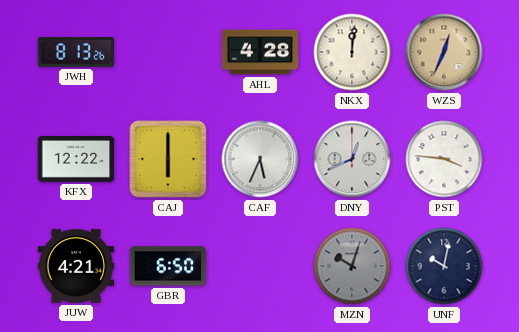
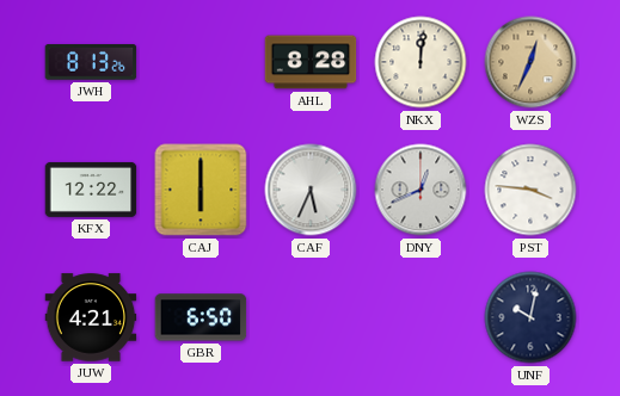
AHL: 4:28 -> 8:28
MZN: 10:03 -> none
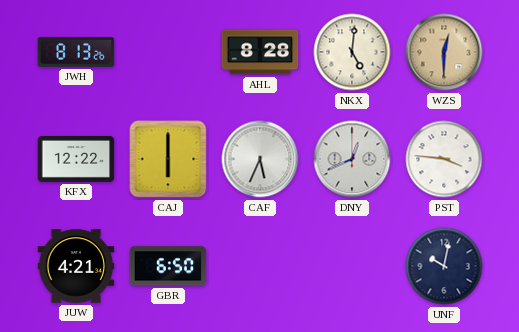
NKX: 12:01 -> 5:01
WZS: 12:34 -> 12:30
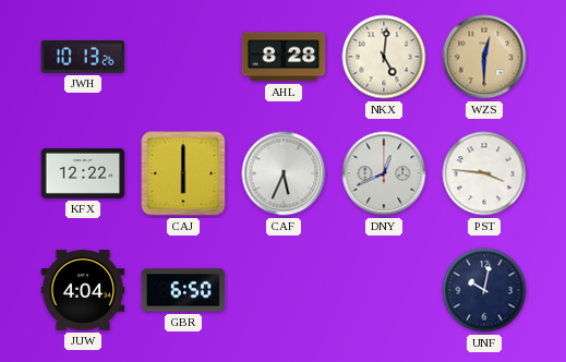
JWH: 8:13 -> 10:13
JUW: 4:21 -> 4:04
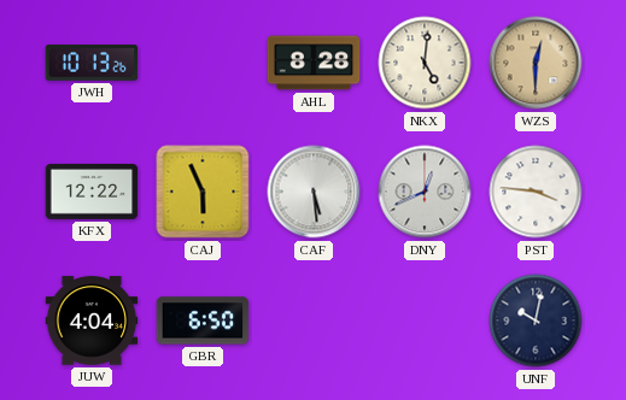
CAJ: 6:00 -> 5:56
CAF: 5:34 -> 5:29
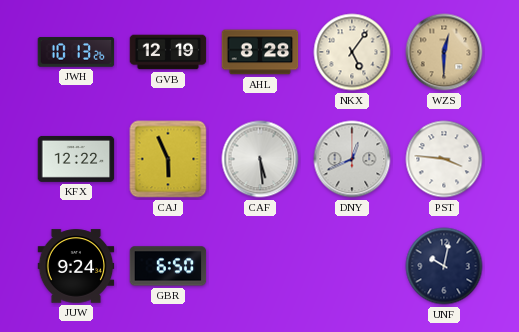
GVB: none -> 12:19
NKX: 5:01 -> 5:06
JUW: 4:04 -> 9:24
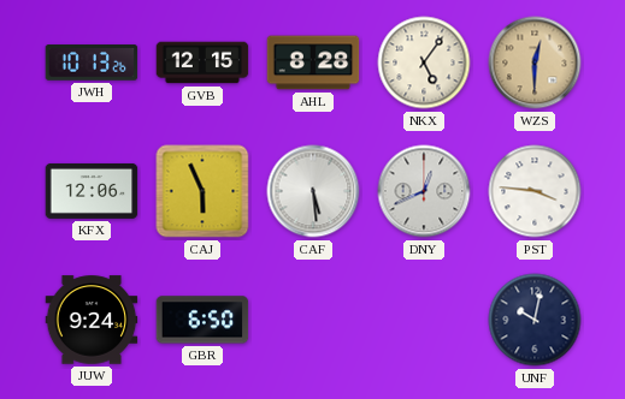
GVB: 12:19 -> 12:15
KFX: 12:22 -> 12:06
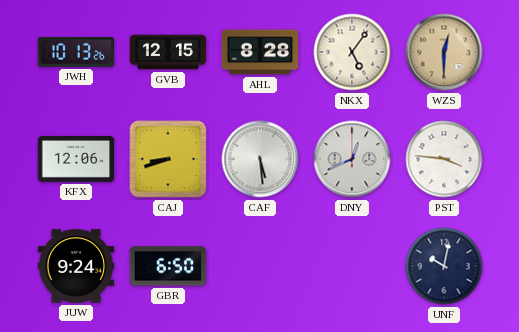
CAJ: 5:56 -> 8:42
